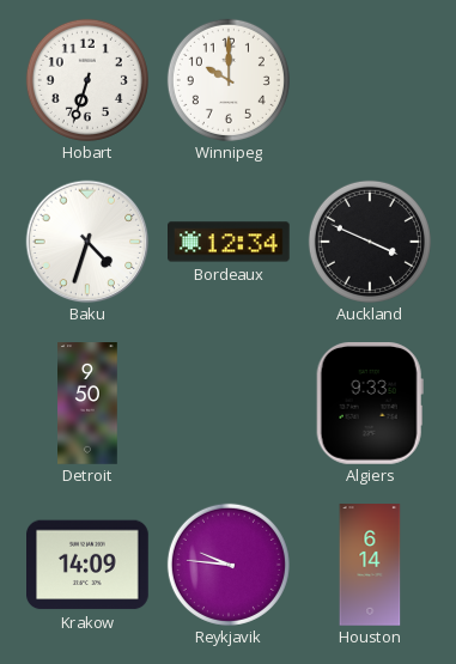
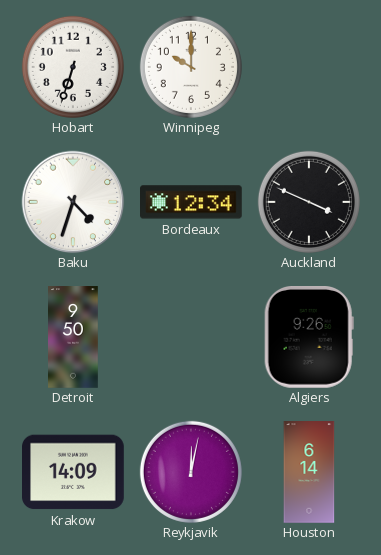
Algiers: 9:33 -> 9:26
Reykjavik: 9:46 -> 12:02
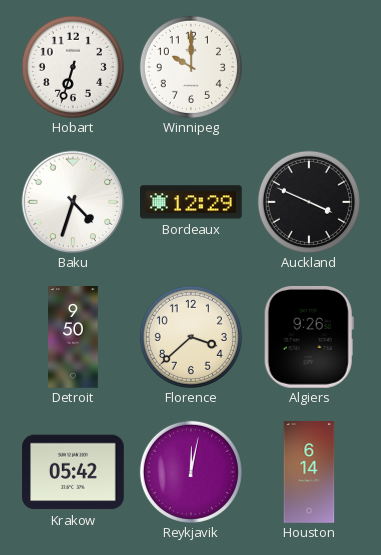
Bordeaux: 12:34 -> 12:29
Florence: none -> 3:38
Krakow: 14:09 -> 05:42
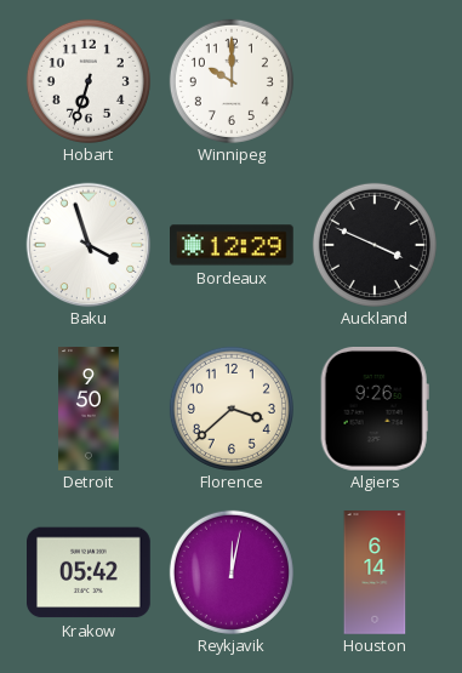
Baku: 4:33 -> 3:57
